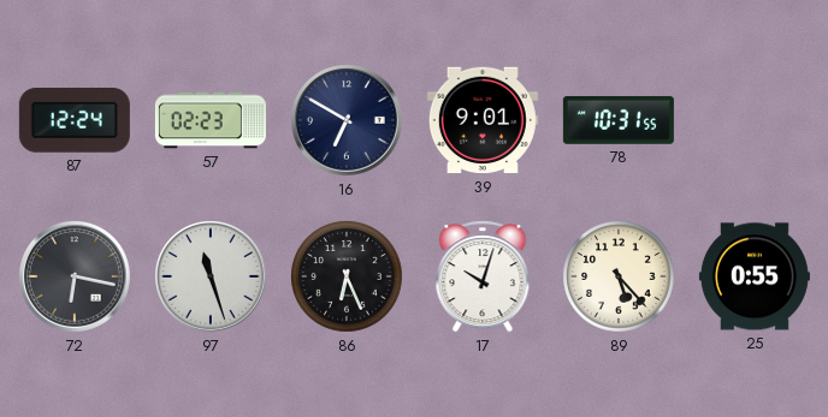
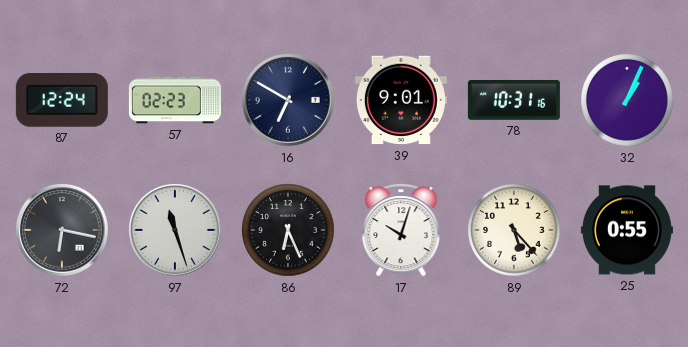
78: 10:31:55 -> 10:31:16
32: none -> 1:04
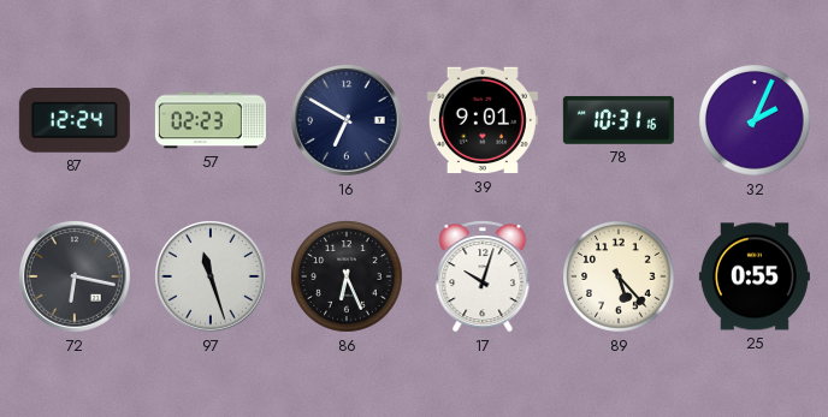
32: 1:04 -> 2:04
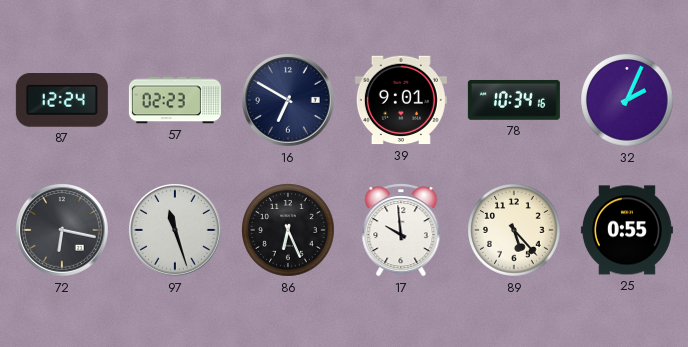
78: 10:31 -> 10:34
17: 10:03 -> 9:59
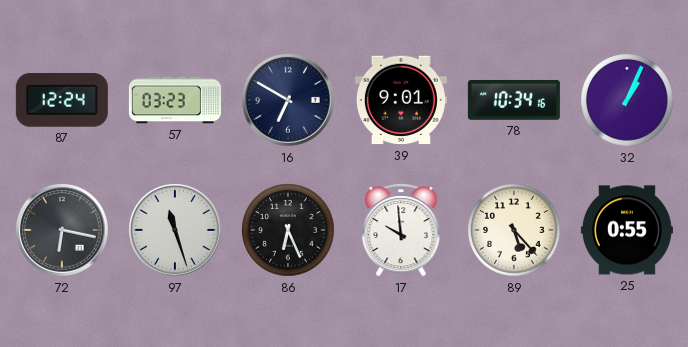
57: 02:23 -> 03:23
32: 2:04 -> 1:04
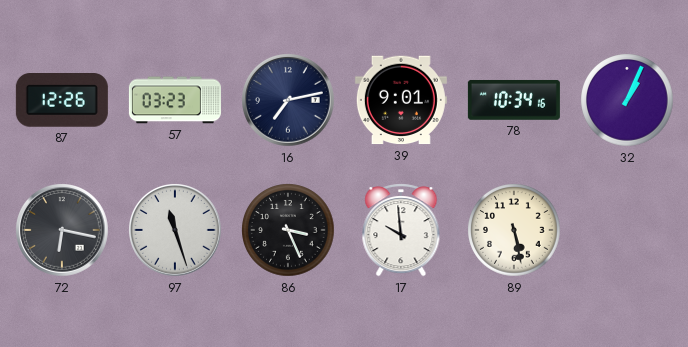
87: 12:24 -> 12:26
16: 6:50 -> 7:13
86: 6:26 -> 3:26
89: 5:23 -> 5:28
25: 0:55 -> none
